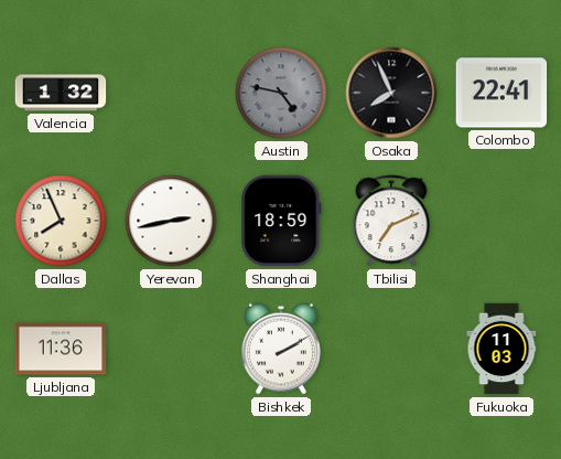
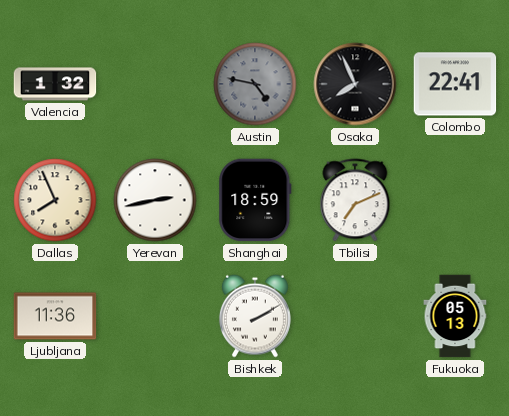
Fukuoka: 11:03 -> 05:13
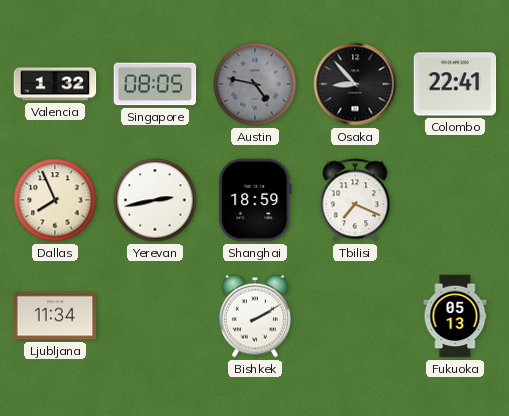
Singapore: none -> 08:05
Osaka: 7:56 -> 8:53
Tbilisi: 7:11 -> 7:19
Ljubljana: 11:36 -> 11:34
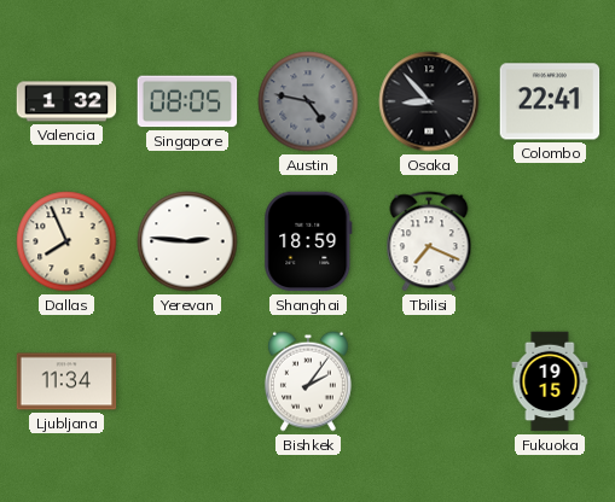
Yerevan: 2:43 -> 2:46
Bishkek: 2:10 -> 2:06
Fukuoka: 05:13 -> 19:15
